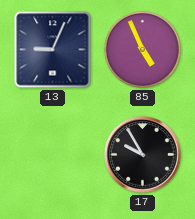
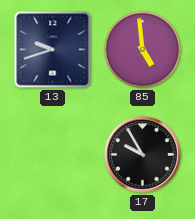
13: 9:04 -> 9:42
85: 4:56 -> 4:59
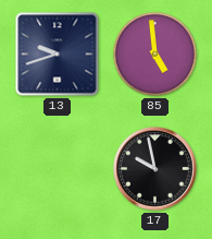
17: 9:55 -> 9:58
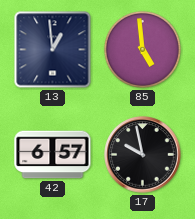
13: 9:42 -> 12:59
42: none -> 6:57
